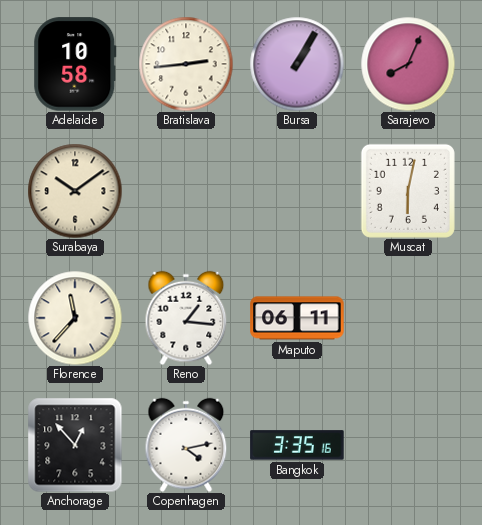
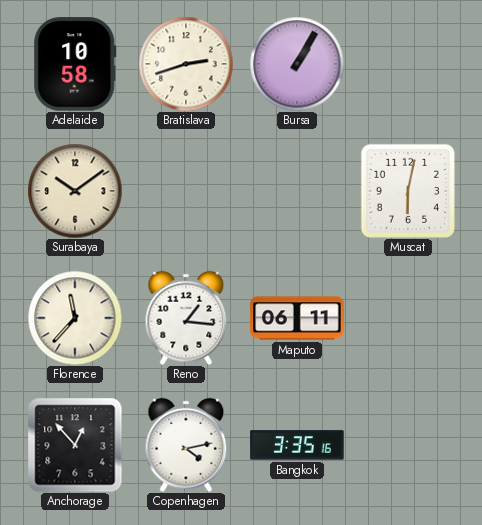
Bratislava: 2:44 -> 2:42
Sarajevo: 8:04 -> none
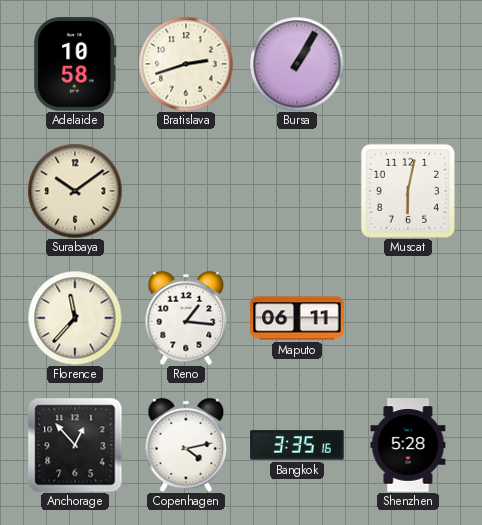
Shenzhen: none -> 5:28
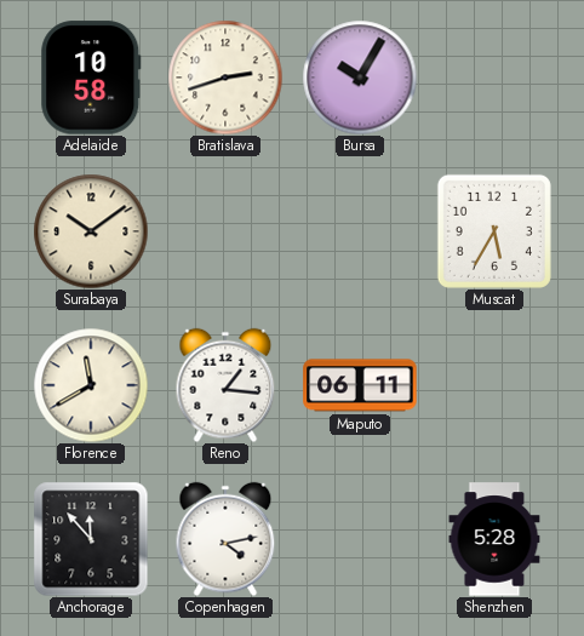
Bursa: 1:05 -> 10:05
Muscat: 6:02 -> 5:35
Florence: 11:37 -> 11:40
Anchorage: 12:53 -> 11:53
Bangkok: 3:35 -> none
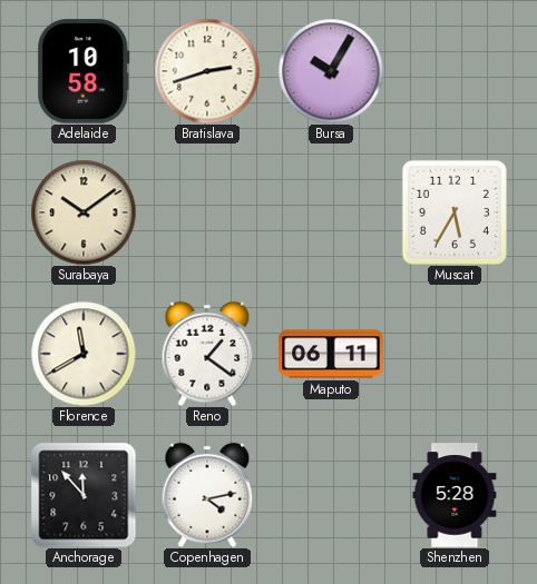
Reno: 1:16 -> 1:21
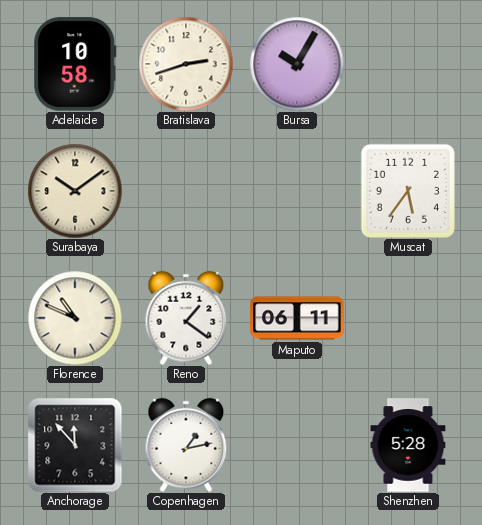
Muscat: 5:35 -> 5:36
Florence: 11:40 -> 10:49
Copenhagen: 4:13 -> 1:13
